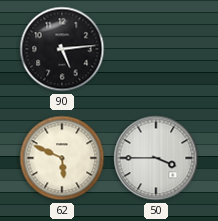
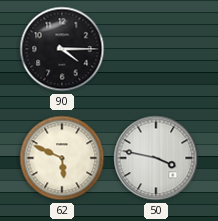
90: 5:14 -> 4:15
50: 3:45 -> 3:47
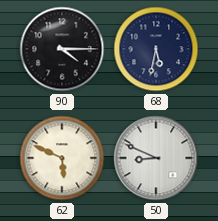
68: none -> 5:32
50: 3:47 -> 8:49
